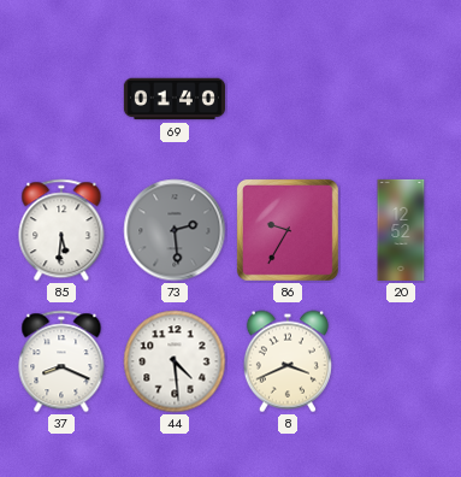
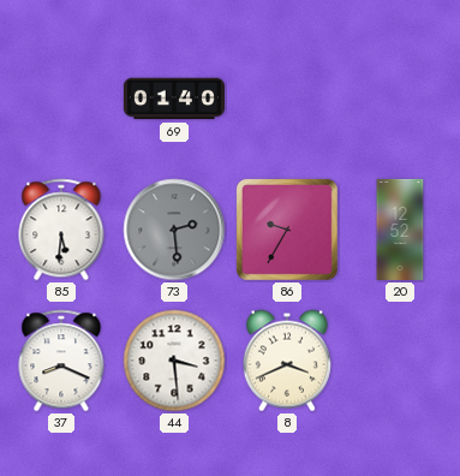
44: 4:29 -> 3:29
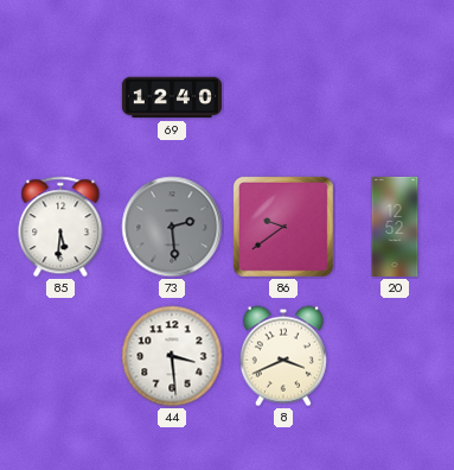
69: 01:40 -> 12:40
86: 9:35 -> 9:39
37: 8:19 -> none
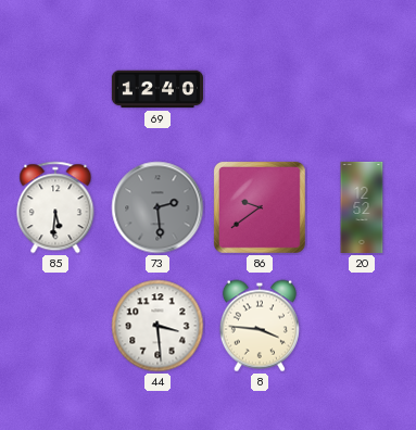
8: 3:41 -> 3:46
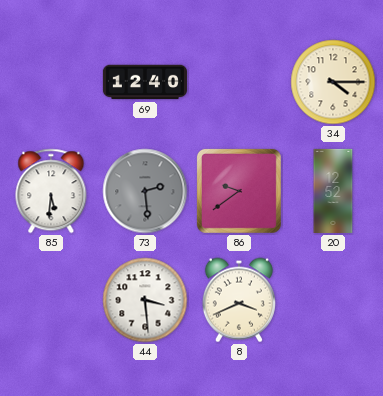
34: none -> 4:15
8: 3:46 -> 3:41
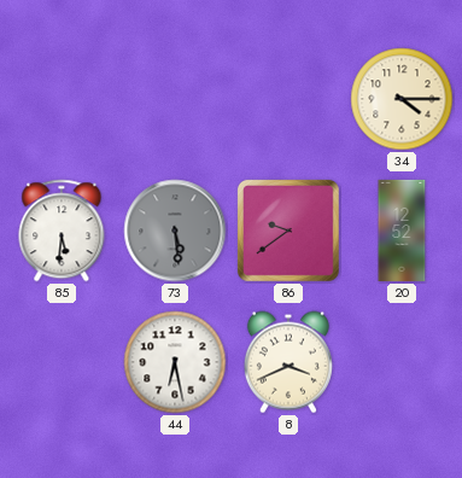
69: 12:40 -> none
73: 2:29 -> 5:29
44: 3:29 -> 6:28
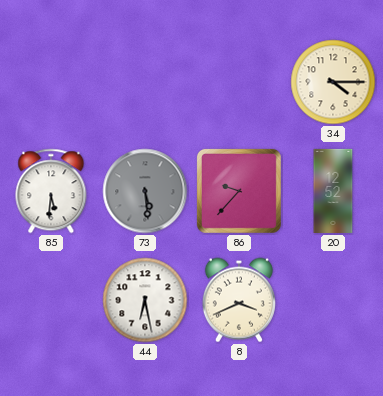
86: 9:39 -> 9:37
